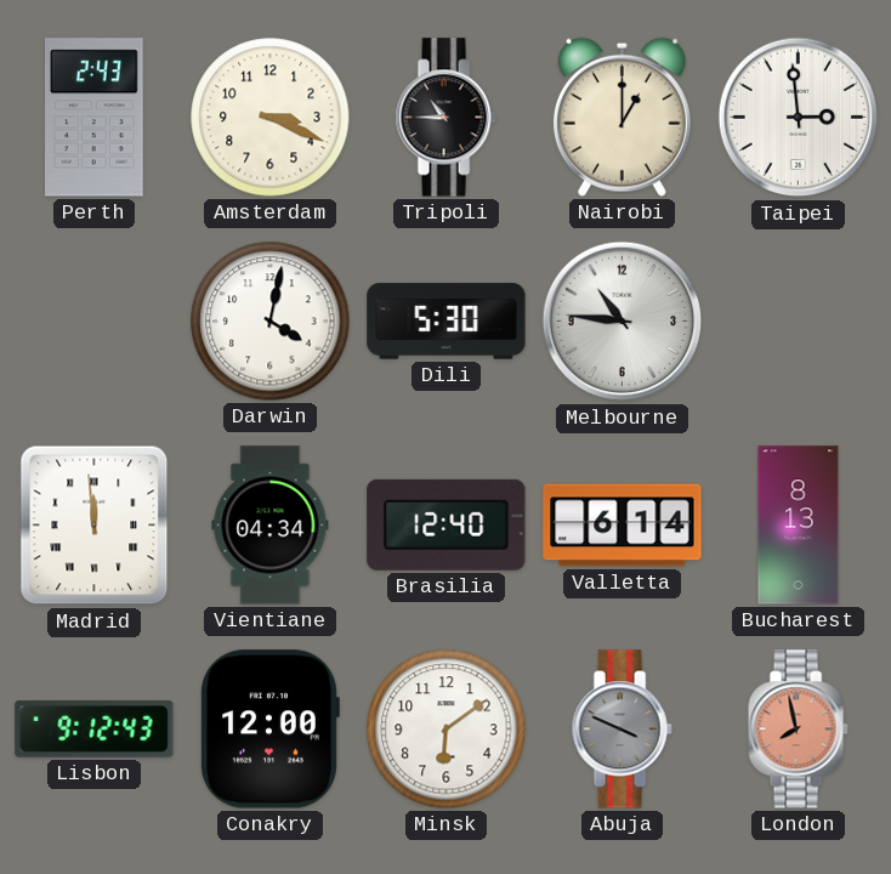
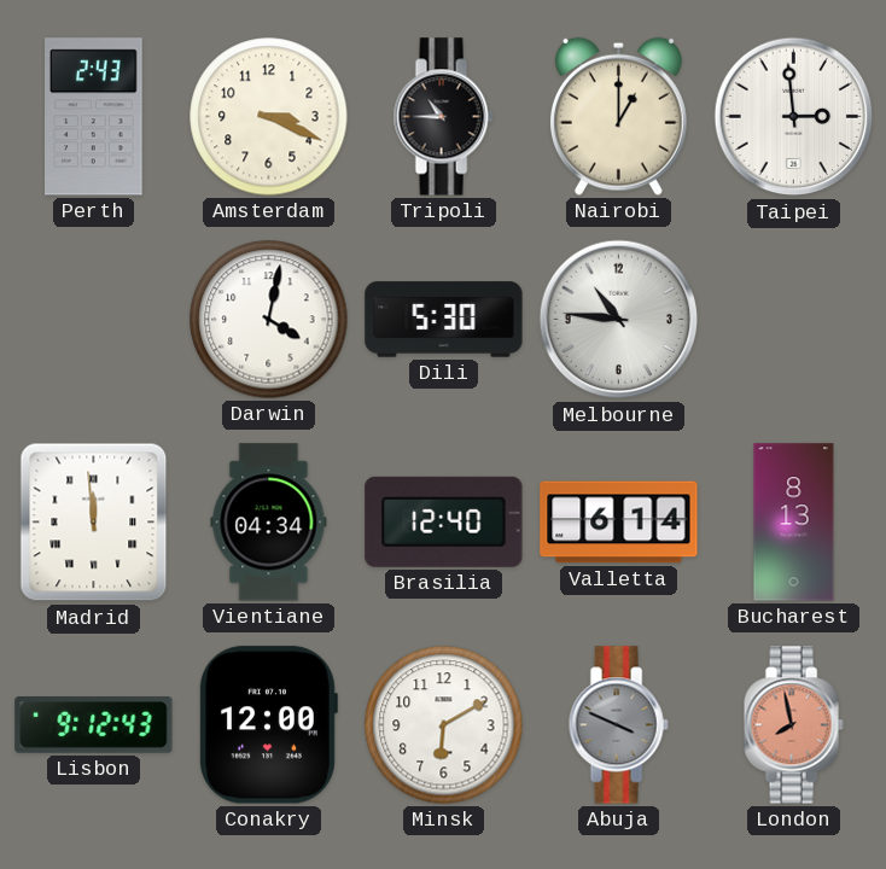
Minsk: 6:09 -> 6:10
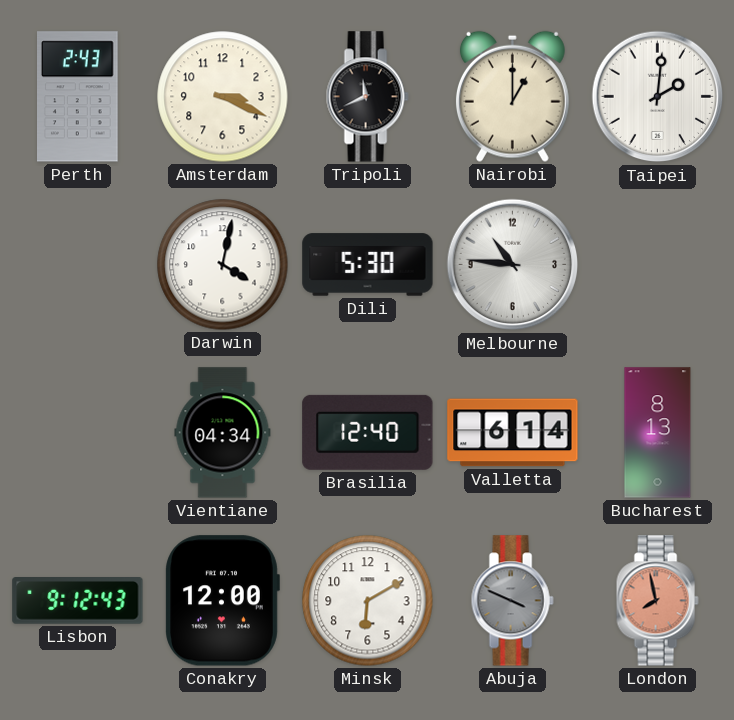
Tripoli: 10:45 -> 11:41
Taipei: 2:59 -> 2:01
Madrid: 11:59 -> none
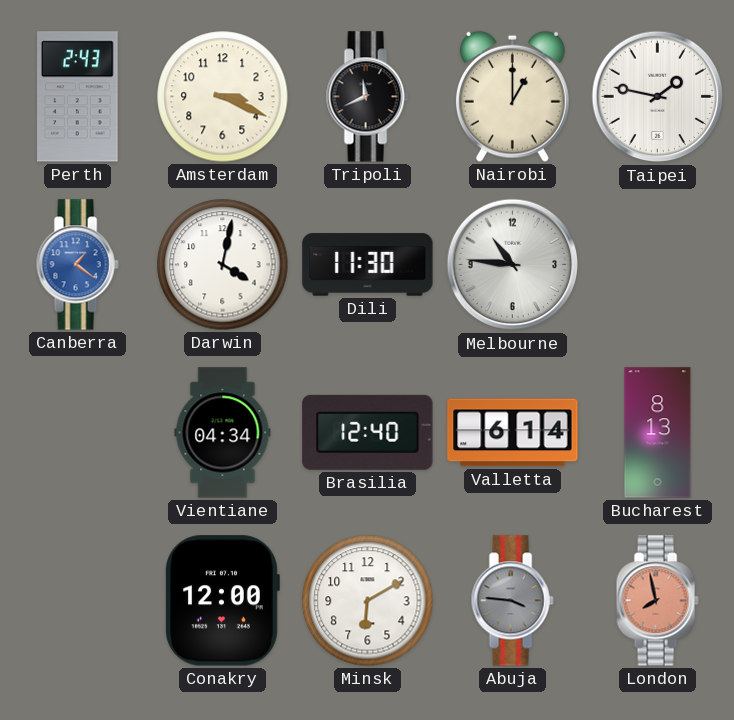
Taipei: 2:01 -> 1:47
Canberra: none -> 1:21
Dili: 5:30 -> 11:30
Lisbon: 9:12 -> none
Abuja: 3:49 -> 3:46
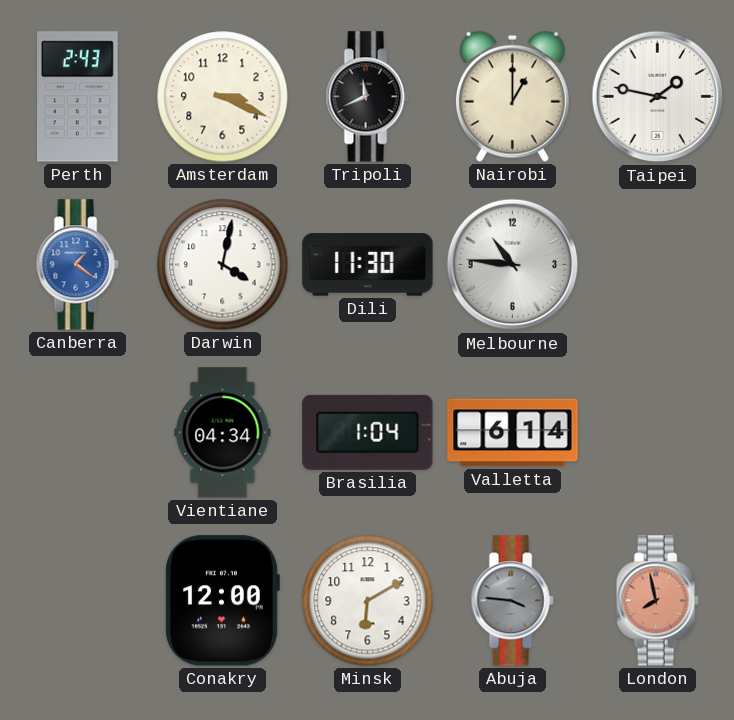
Brasilia: 12:40 -> 1:04
Bucharest: 8:13 -> none
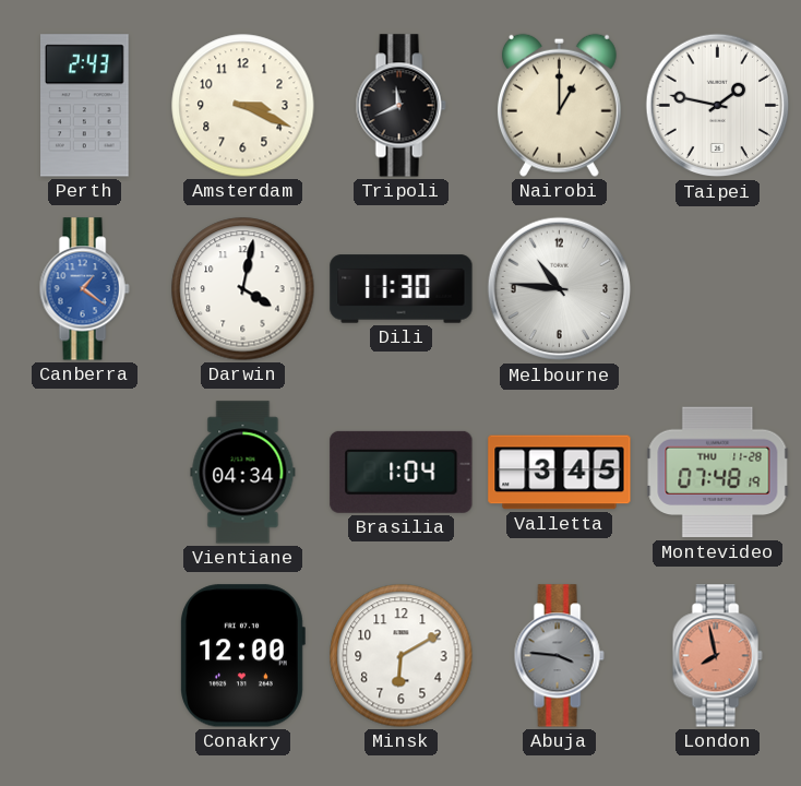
Valletta: 6:14 -> 3:45
Montevideo: none -> 07:48
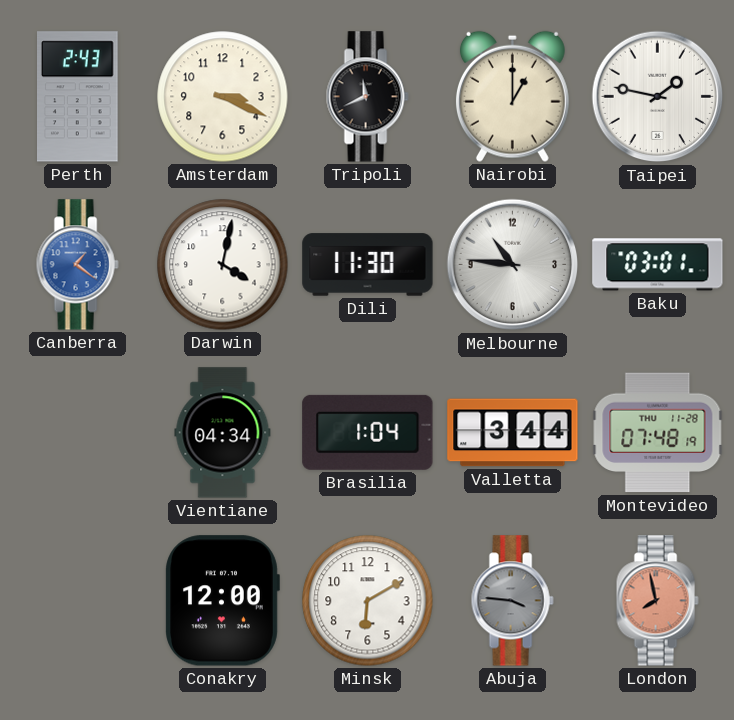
Baku: none -> 03:01
Valletta: 3:45 -> 3:44
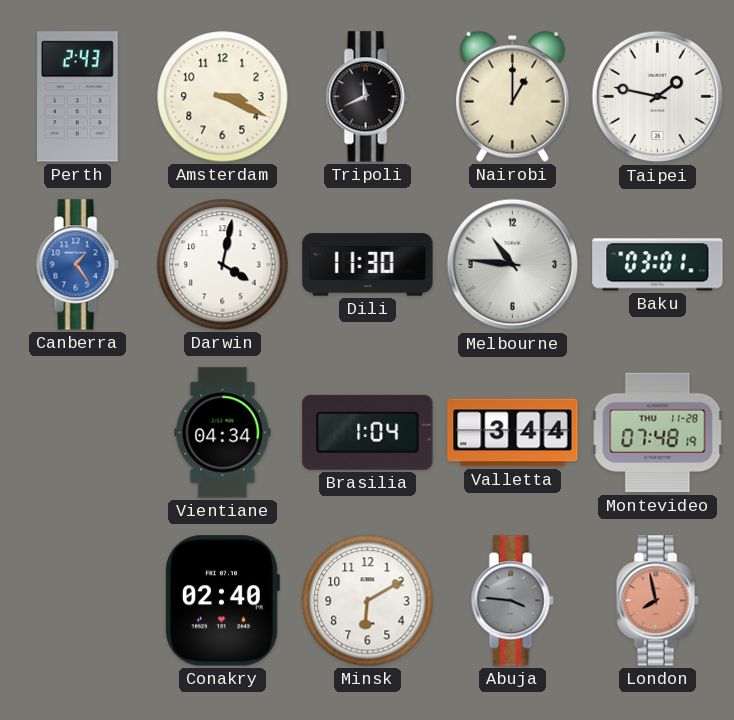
Canberra: 1:21 -> 1:24
Conakry: 12:00 -> 02:40
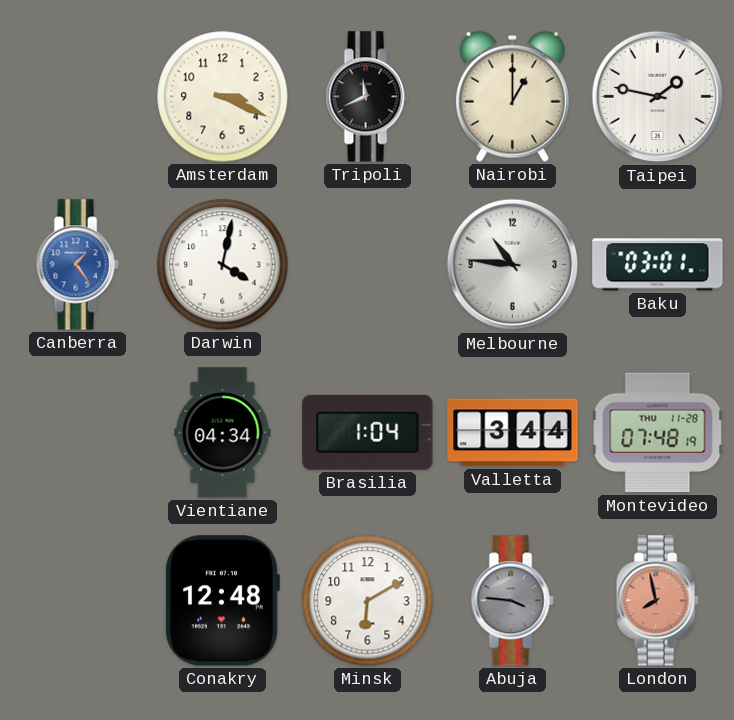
Perth: 2:43 -> none
Dili: 11:30 -> none
Conakry: 02:40 -> 12:48
